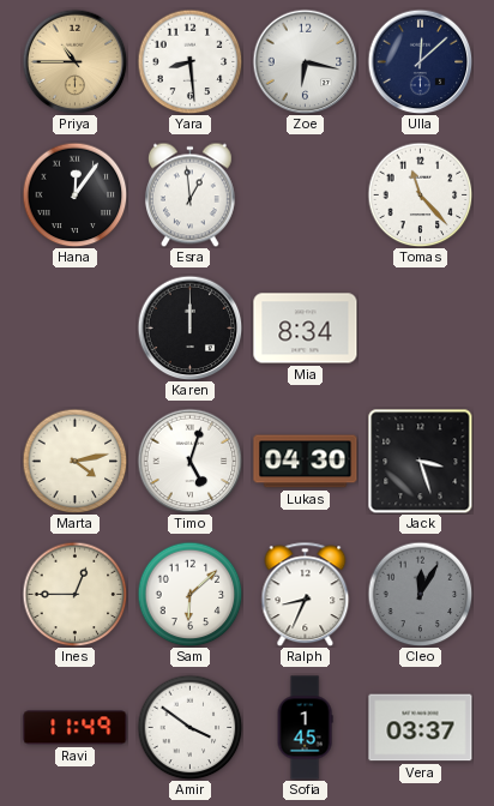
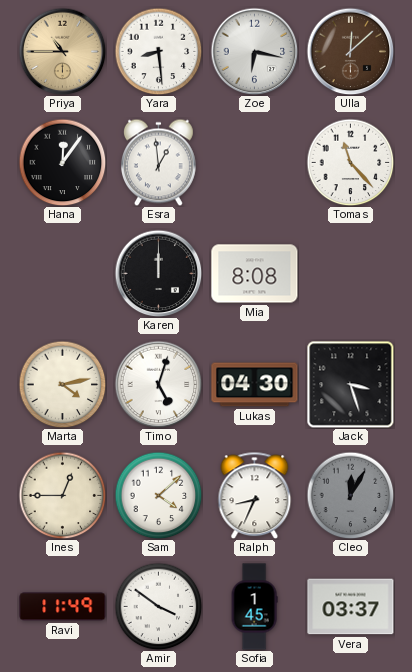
Ulla dial: navy -> brown
Mia: 8:34 -> 8:08
Sam: 6:08 -> 4:08
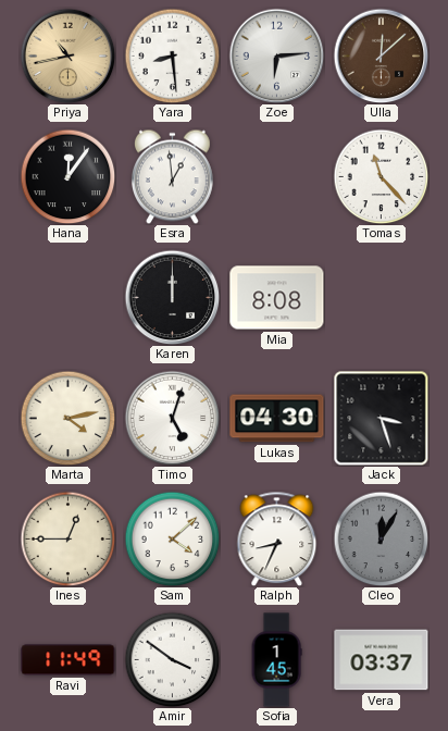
Priya: 10:45 -> 10:43
Zoe: 6:17 -> 6:14
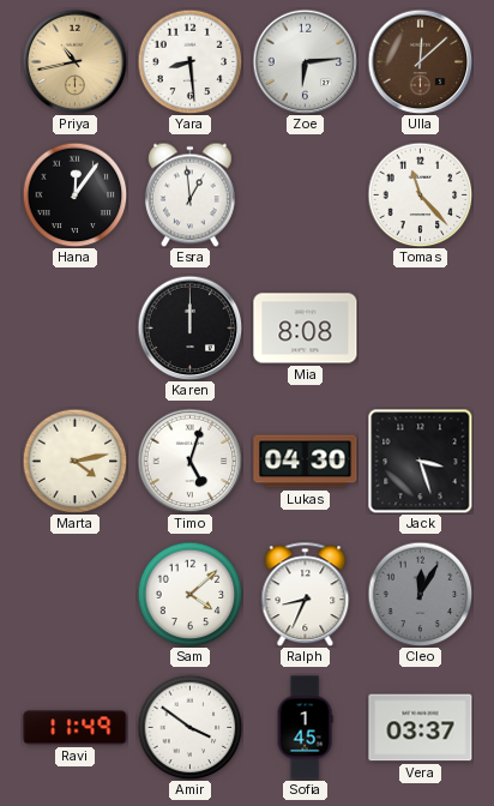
Ines: 12:45 -> none
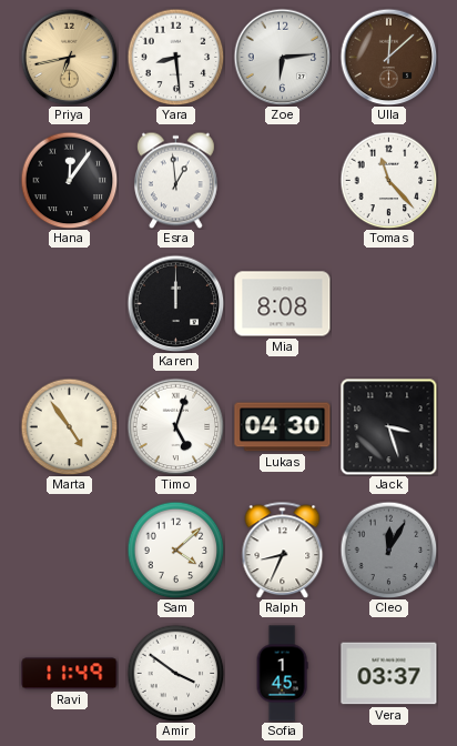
Priya: 10:43 -> 6:43
Marta: 4:13 -> 4:54
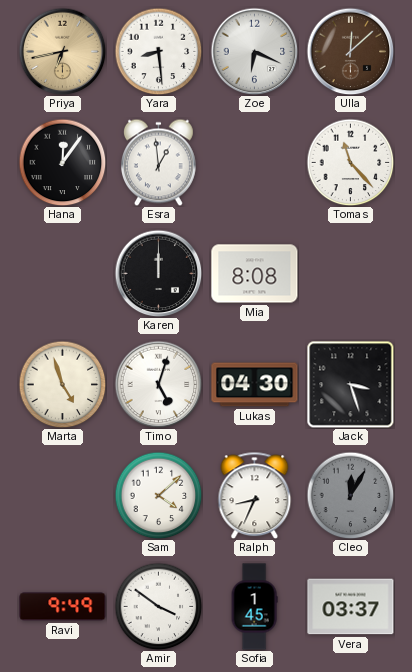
Zoe: 6:14 -> 6:19
Marta: 4:54 -> 4:57
Ravi: 11:49 -> 9:49
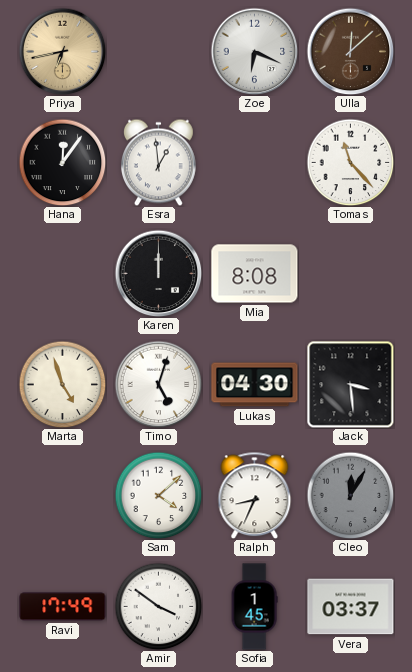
Yara: 8:29 -> none
Jack: 3:27 -> 3:29
Ravi: 9:49 -> 17:49
